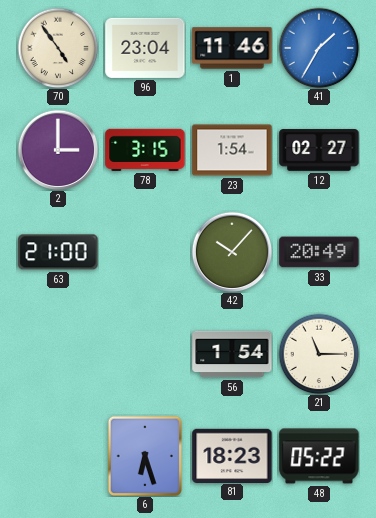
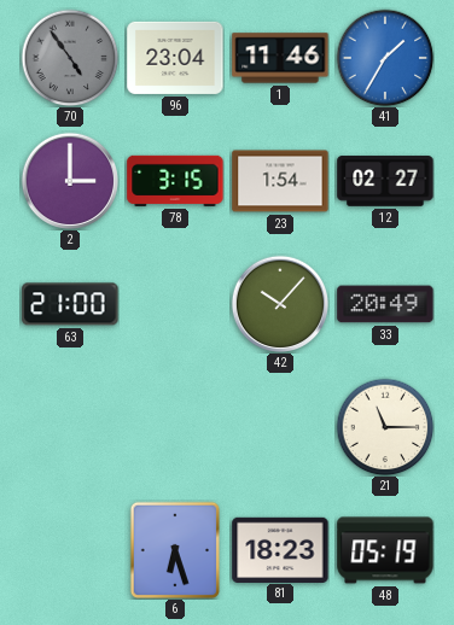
70 dial: cream -> grey
56: 1:54 -> none
48: 05:22 -> 05:19
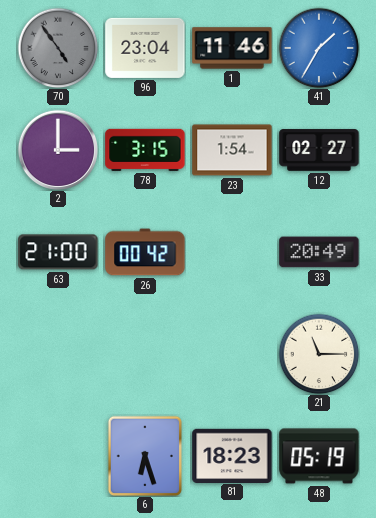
26: none -> 00:42
42: 10:07 -> none
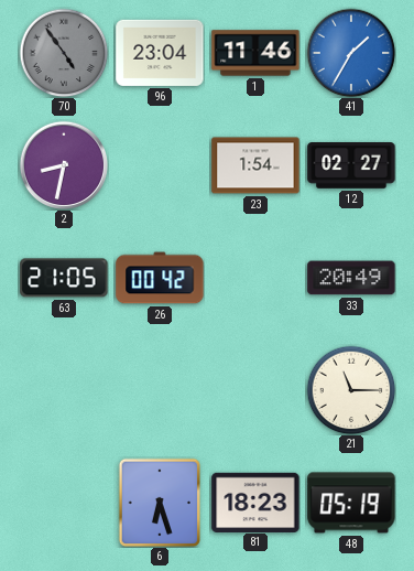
2: 3:00 -> 8:32
78: 3:15 -> none
63: 21:00 -> 21:05
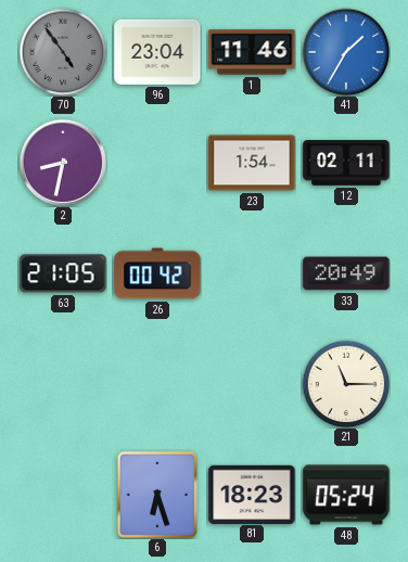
12: 02:27 -> 02:11
48: 05:19 -> 05:24
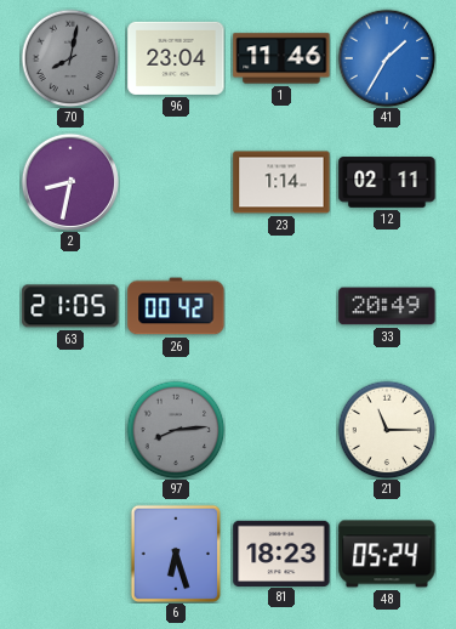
70: 4:54 -> 8:02
23: 1:54 -> 1:14
97: none -> 8:14
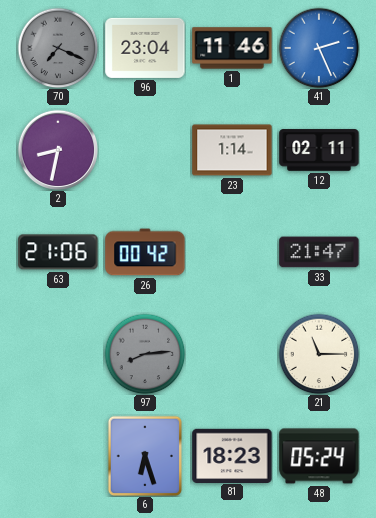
70: 8:02 -> 7:19
41: 1:35 -> 2:26
63: 21:05 -> 21:06
33: 20:49 -> 21:47
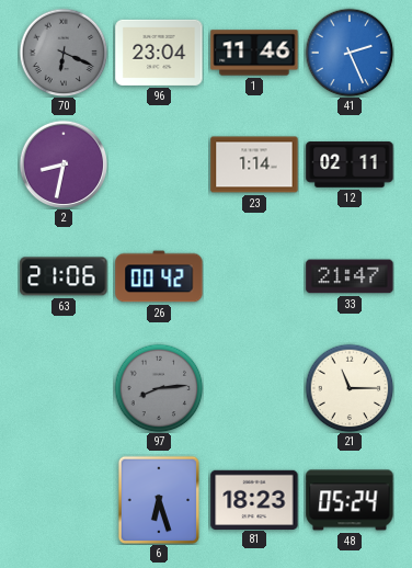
70: 7:19 -> 6:19
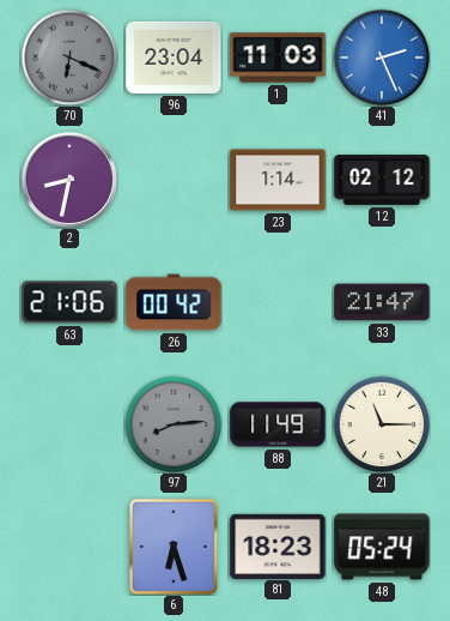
1: 11:46 -> 11:03
12: 02:11 -> 02:12
88: none -> 11:49
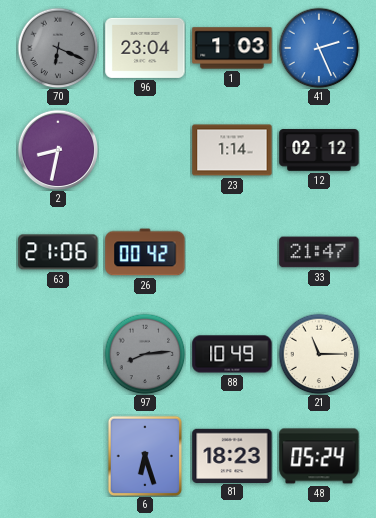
1: 11:03 -> 1:03
88: 11:49 -> 10:49
